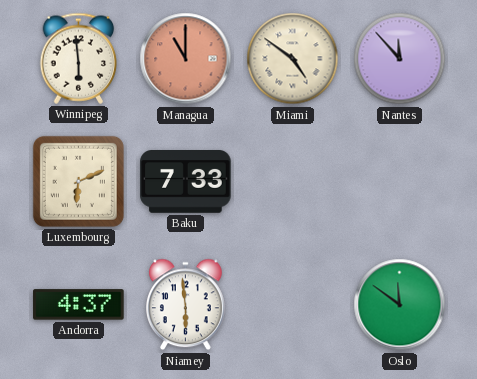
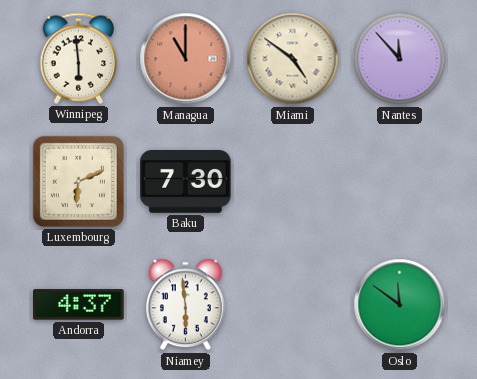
Baku: 7:33 -> 7:30
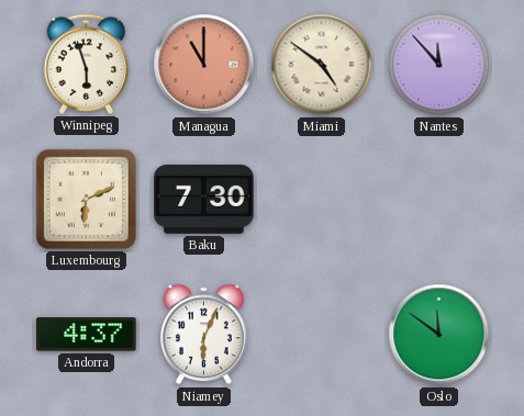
Winnipeg: 5:59 -> 5:57
Niamey: 5:59 -> 6:04
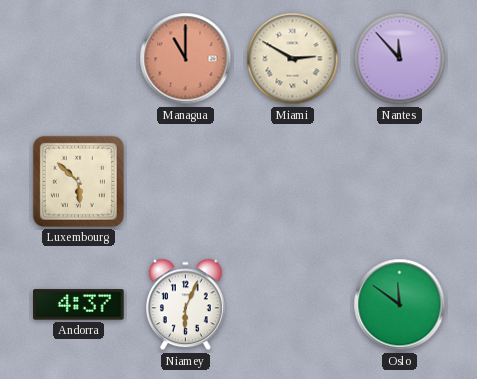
Winnipeg: 5:57 -> none
Miami: 4:51 -> 2:50
Luxembourg: 6:11 -> 5:52
Baku: 7:30 -> none
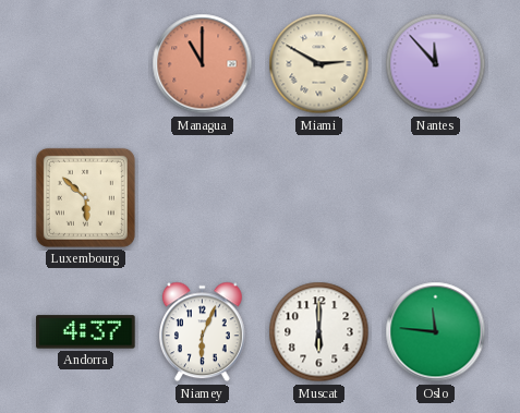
Muscat: none -> 6:00
Oslo: 11:51 -> 11:46
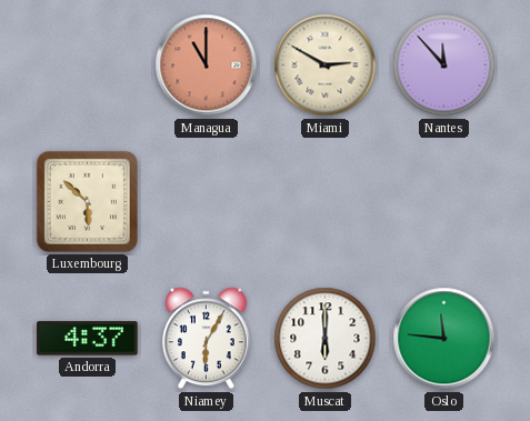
Niamey: 6:04 -> 6:05
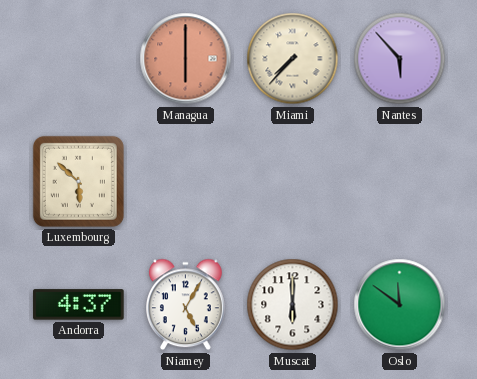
Managua: 11:00 -> 6:00
Miami: 2:50 -> 7:37
Nantes: 11:53 -> 5:53
Niamey: 6:05 -> 5:05
Oslo: 11:46 -> 11:51
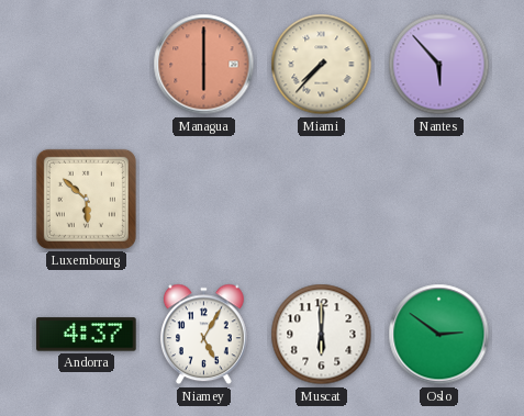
Oslo: 11:51 -> 2:51
